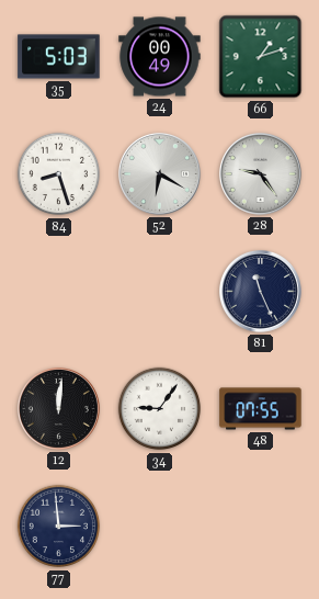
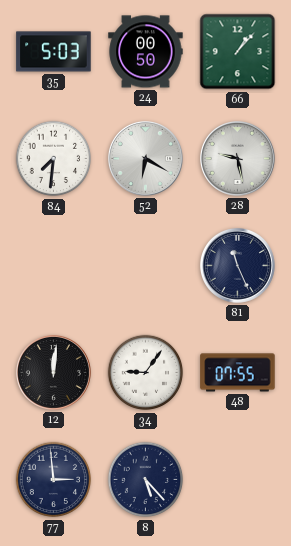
24: 00:49 -> 00:50
66: 1:12 -> 1:07
84: 8:27 -> 7:31
28: 9:24 -> 9:28
8: none -> 5:23
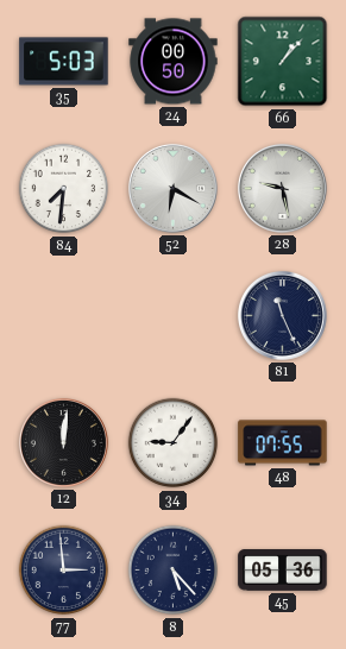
45: none -> 05:36
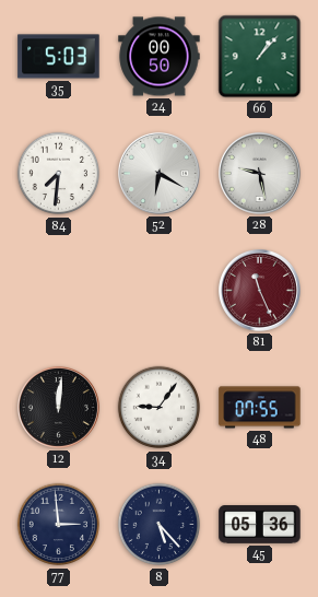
81 dial: navy -> burgundy
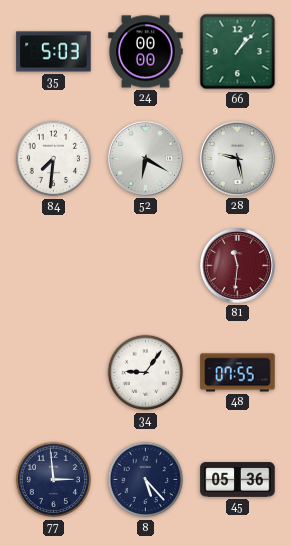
24: 00:50 -> 00:00
81: 11:26 -> 11:31
12: 12:01 -> none
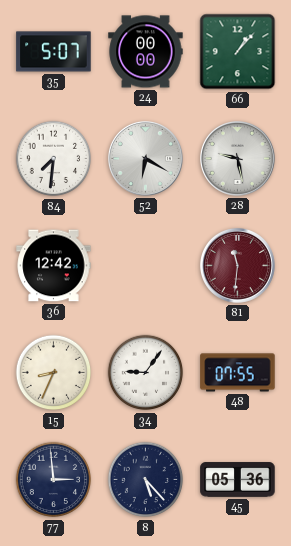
35: 5:03 -> 5:07
36: none -> 12:42
15: none -> 8:34
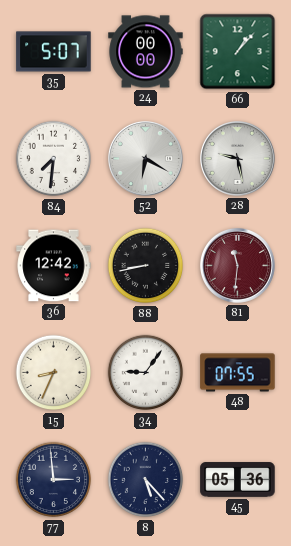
88: none -> 8:43
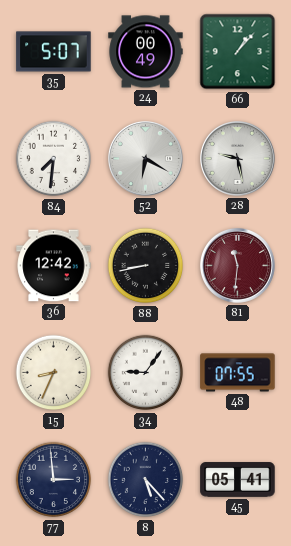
24: 00:00 -> 00:49
45: 05:36 -> 05:41
